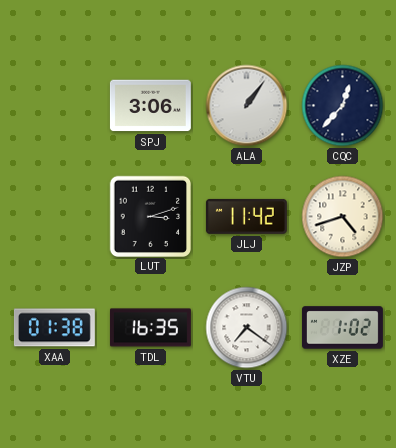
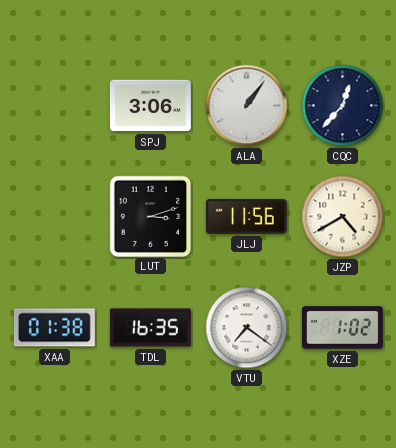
JLJ: 11:42 -> 11:56
JZP: 4:42 -> 4:40
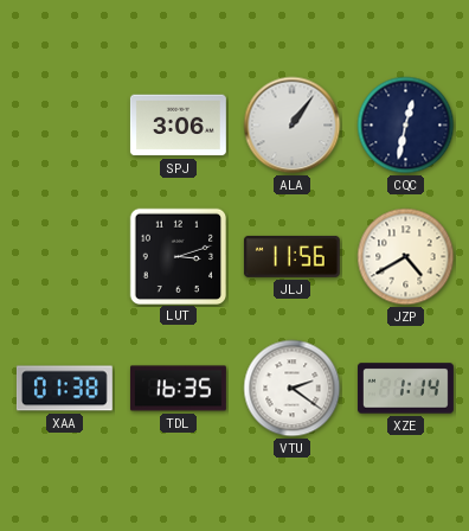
CQC: 12:37 -> 12:32
VTU: 7:21 -> 2:21
XZE: 1:02 -> 1:14
